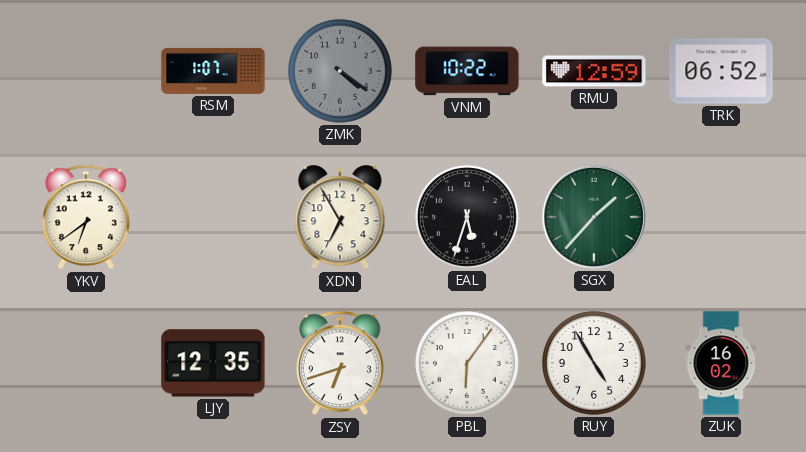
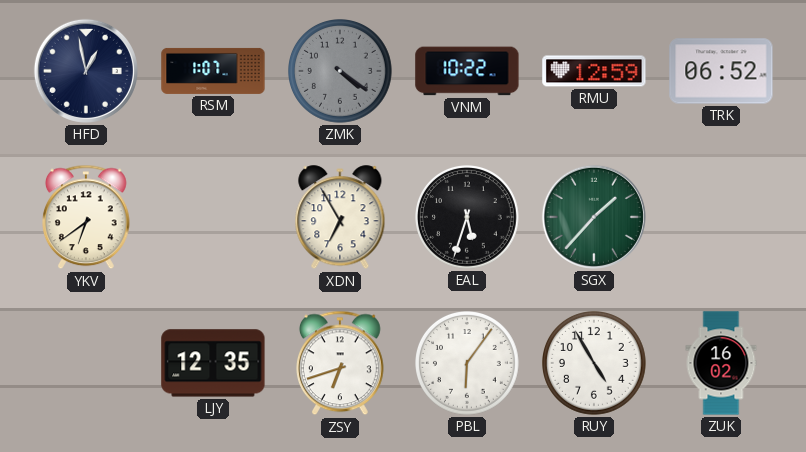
HFD: none -> 12:58
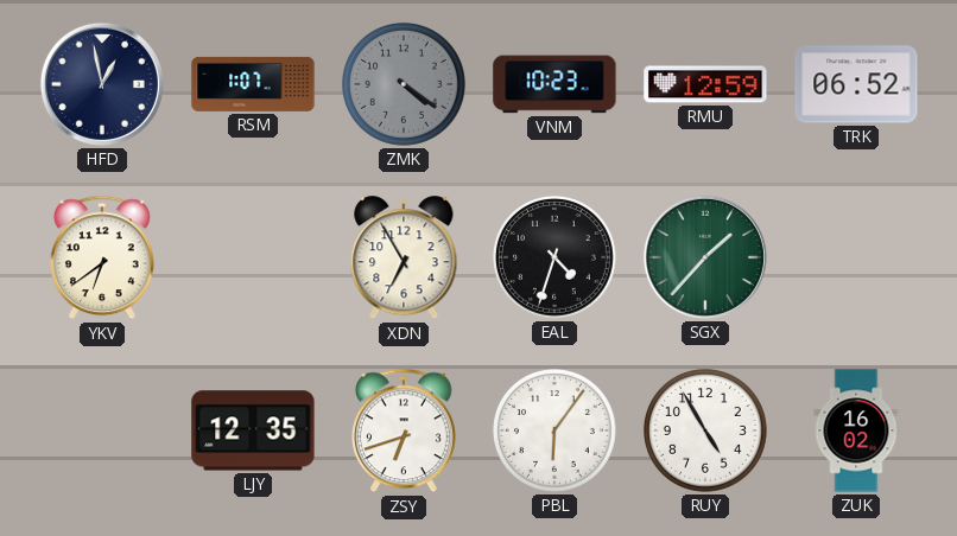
VNM: 10:22 -> 10:23
EAL: 5:33 -> 4:33
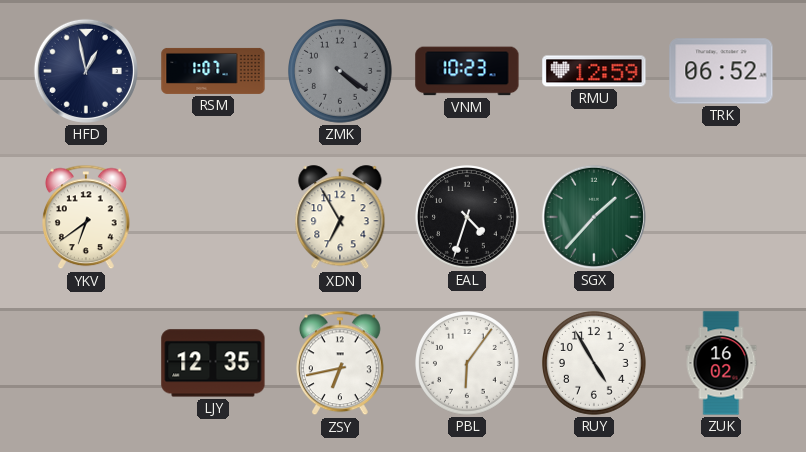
ZSY: 6:42 -> 6:43
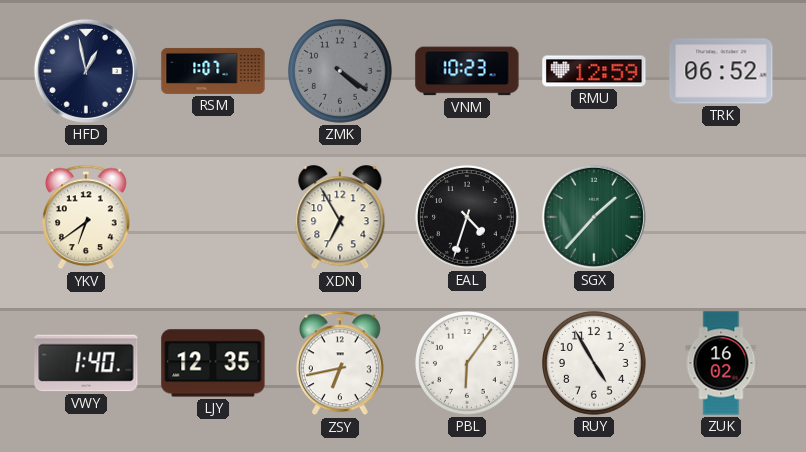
VWY: none -> 1:40
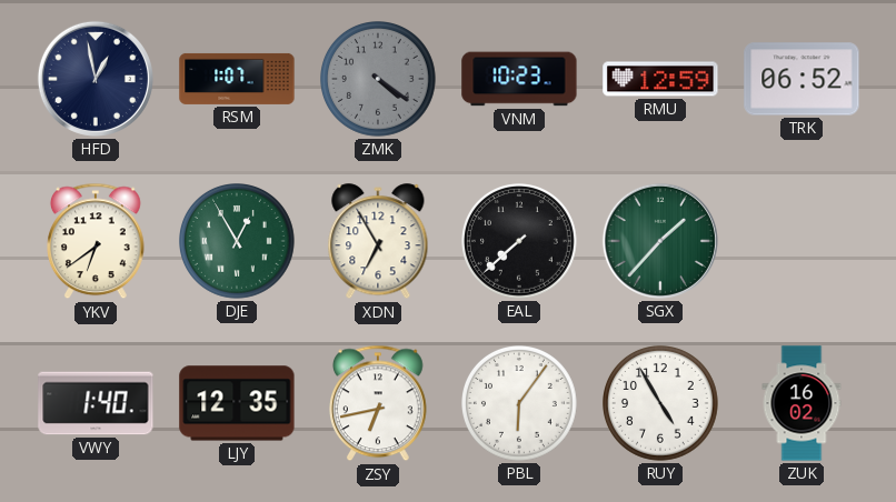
DJE: none -> 12:55
EAL: 4:33 -> 7:38
